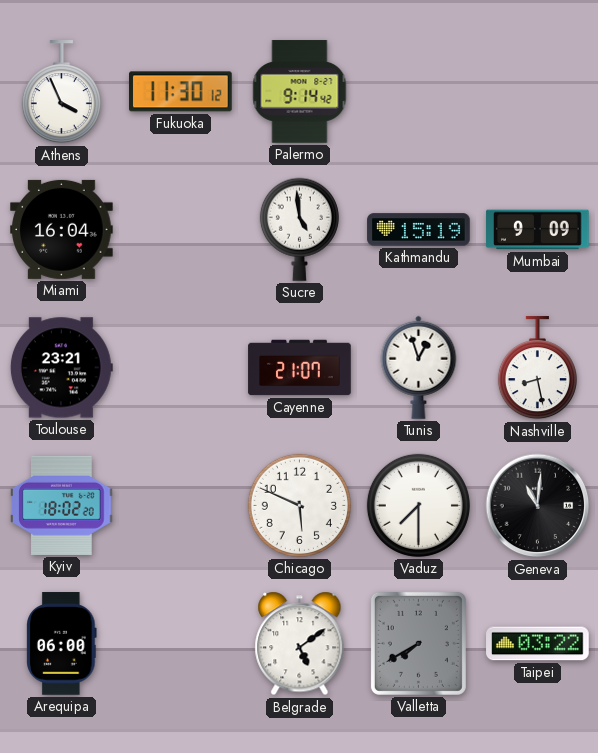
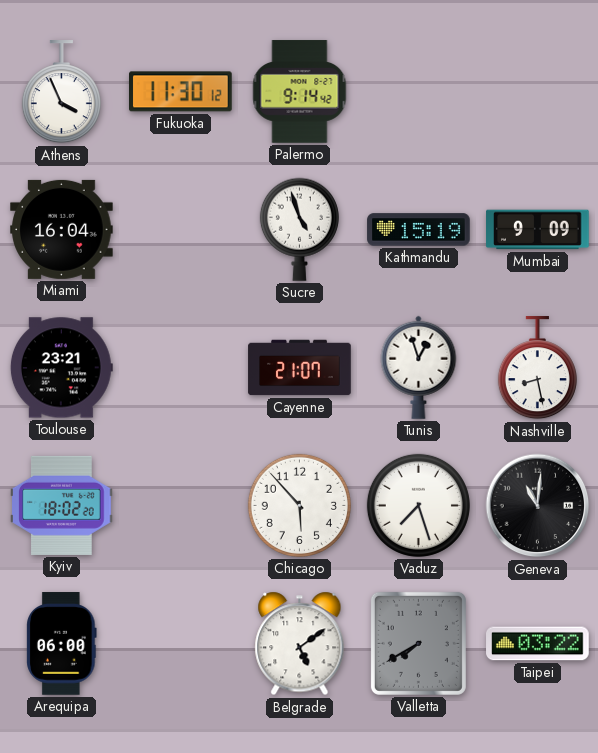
Sucre: 4:59 -> 4:57
Chicago: 5:49 -> 5:53
Vaduz: 7:30 -> 7:27
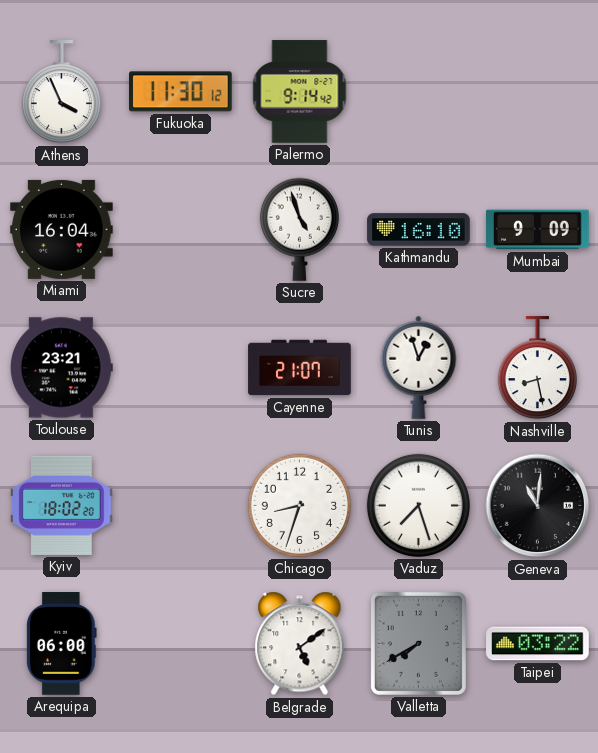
Kathmandu: 15:19 -> 16:10
Chicago: 5:53 -> 8:33
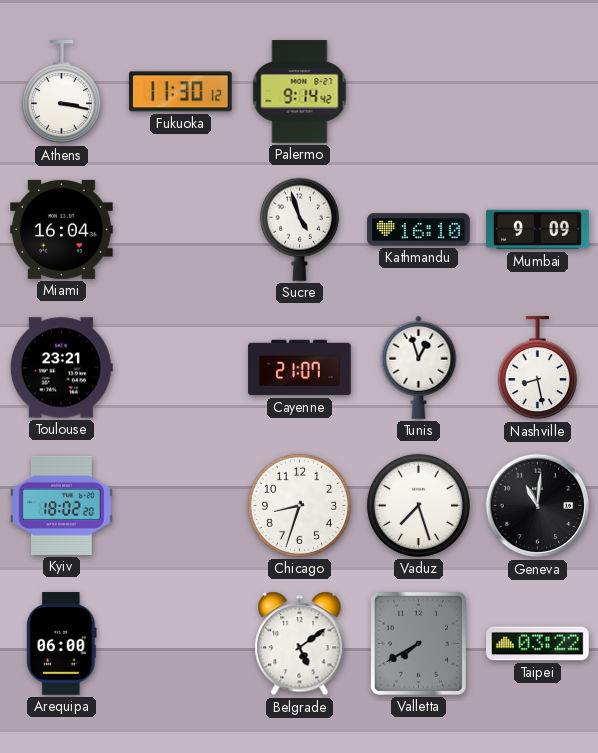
Athens: 3:56 -> 3:17
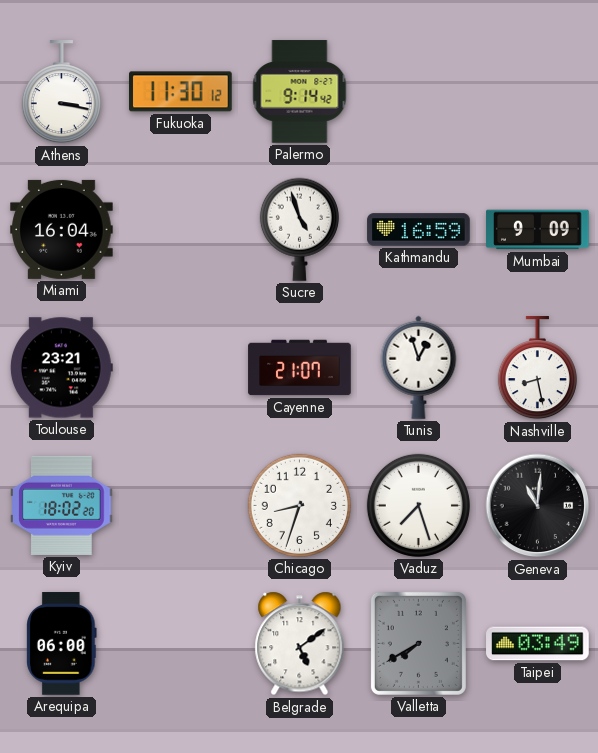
Kathmandu: 16:10 -> 16:59
Taipei: 03:22 -> 03:49
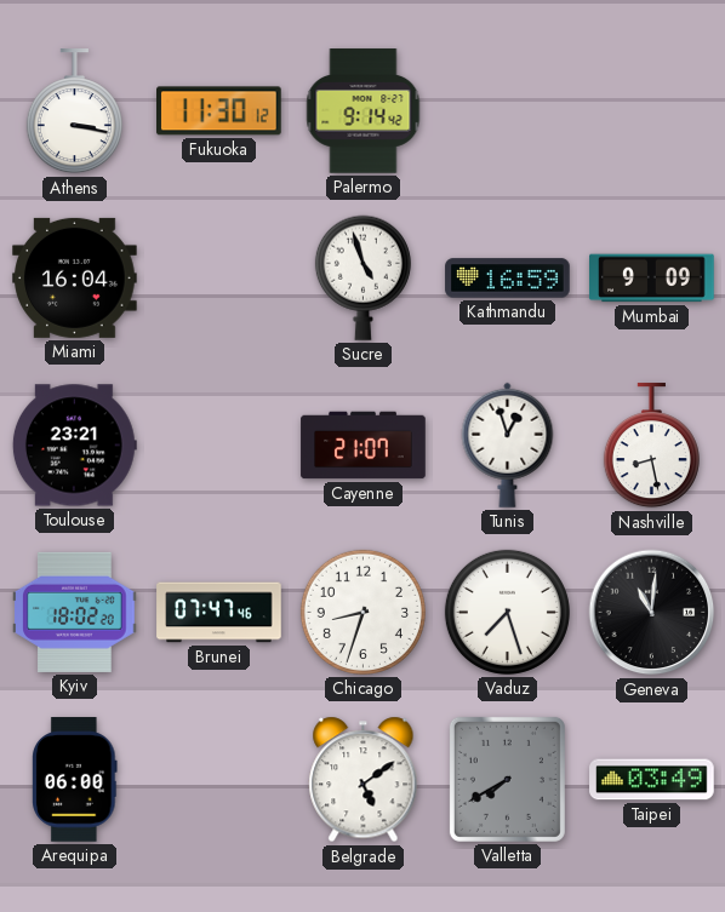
Brunei: none -> 07:47
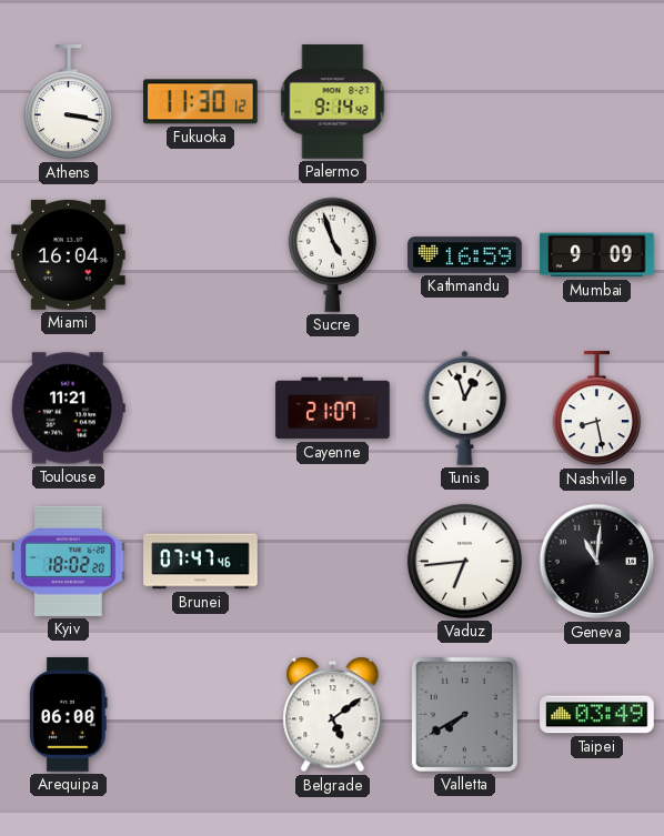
Toulouse: 23:21 -> 11:21
Chicago: 8:33 -> none
Vaduz: 7:27 -> 6:44
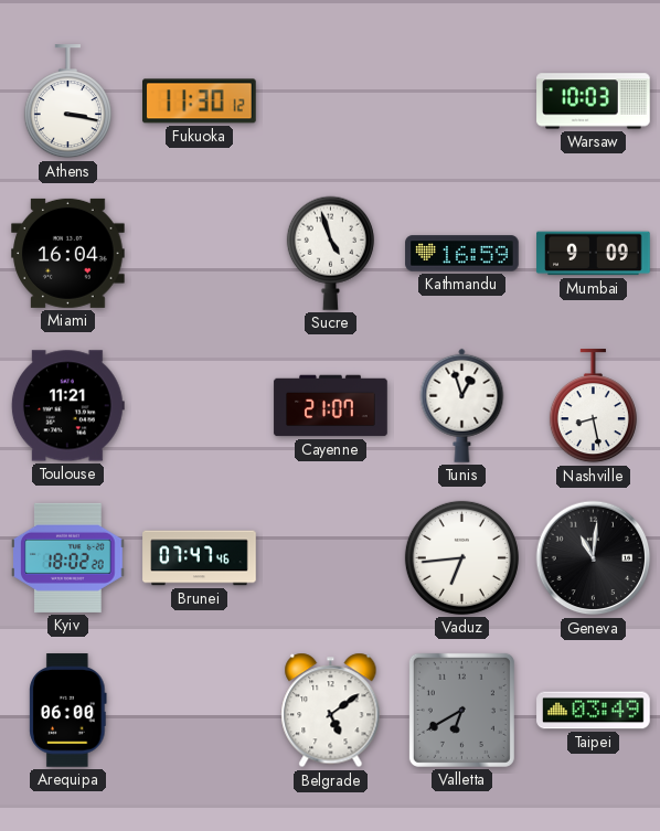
Palermo: 9:14 -> none
Warsaw: none -> 10:03
Valletta: 7:40 -> 6:40
